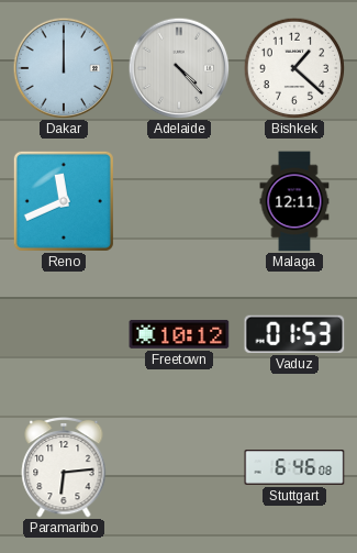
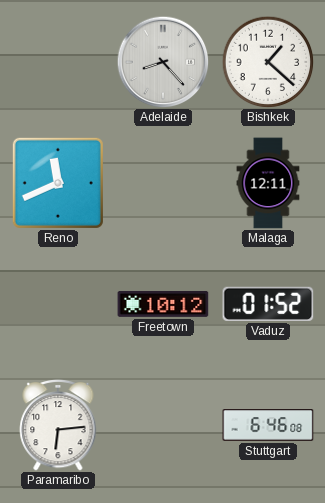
Dakar: 12:00 -> none
Adelaide: 4:23 -> 8:23
Vaduz: 01:53 -> 01:52
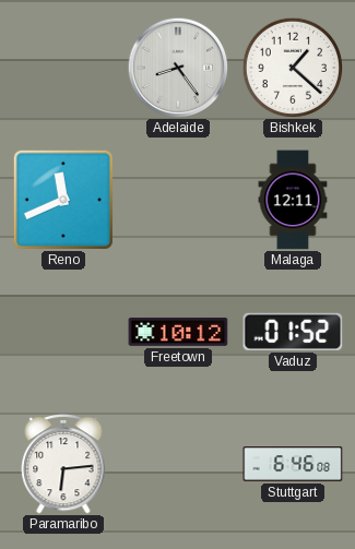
Adelaide: 8:23 -> 8:24
